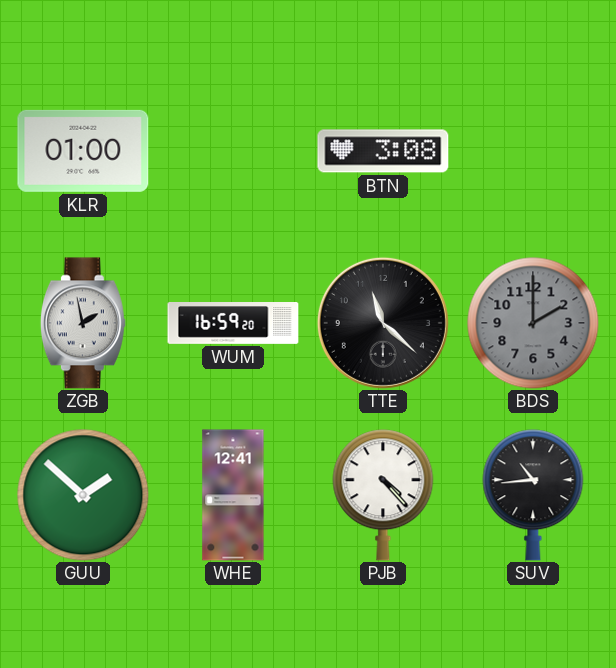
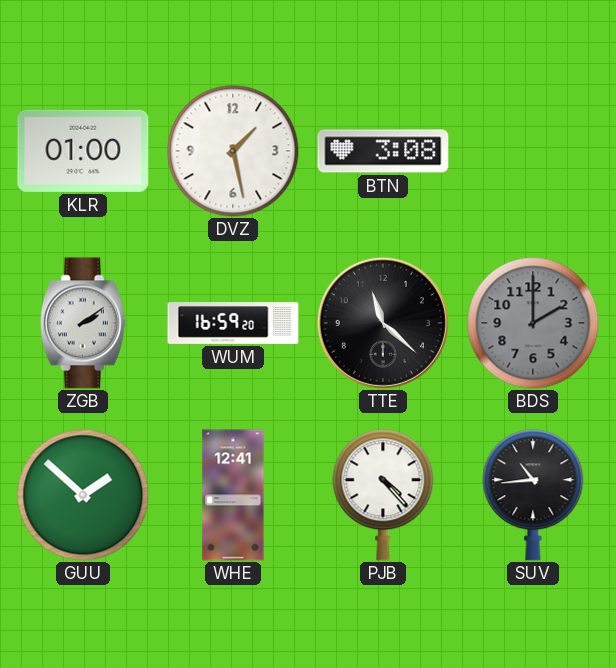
DVZ: none -> 1:28
ZGB: 1:58 -> 2:09
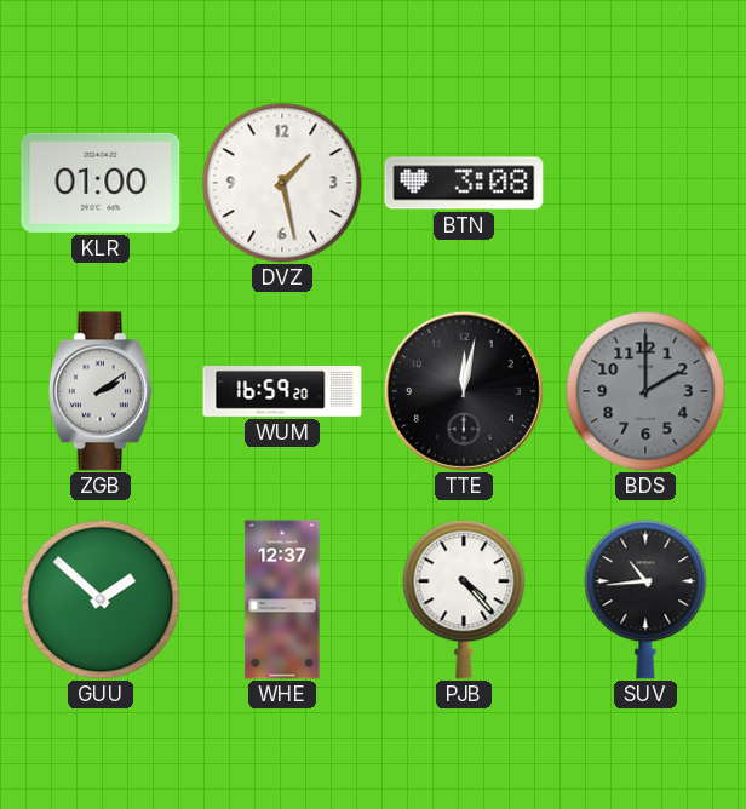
TTE: 11:22 -> 12:02
WHE: 12:41 -> 12:37
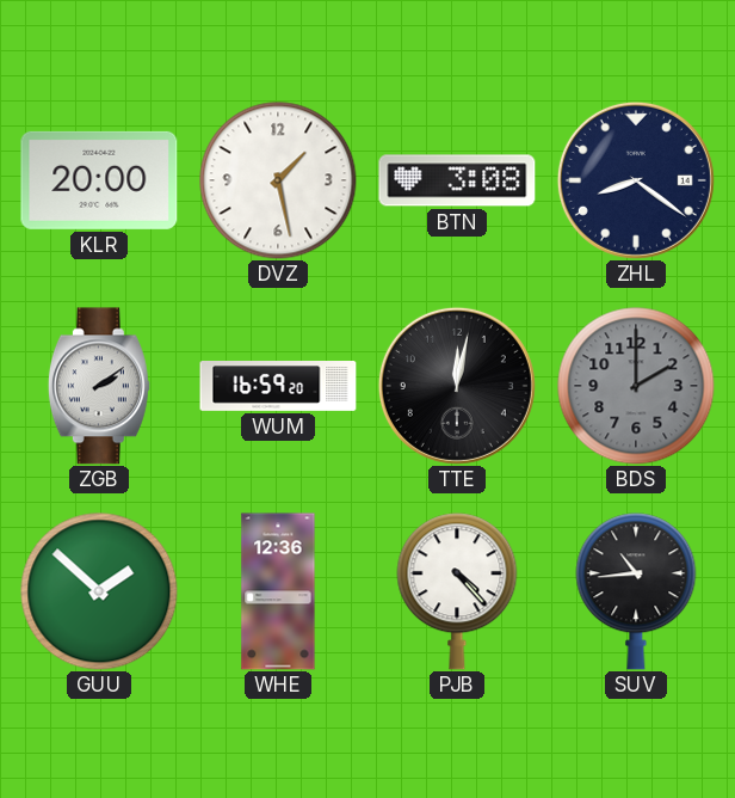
KLR: 01:00 -> 20:00
ZHL: none -> 8:21
WHE: 12:37 -> 12:36
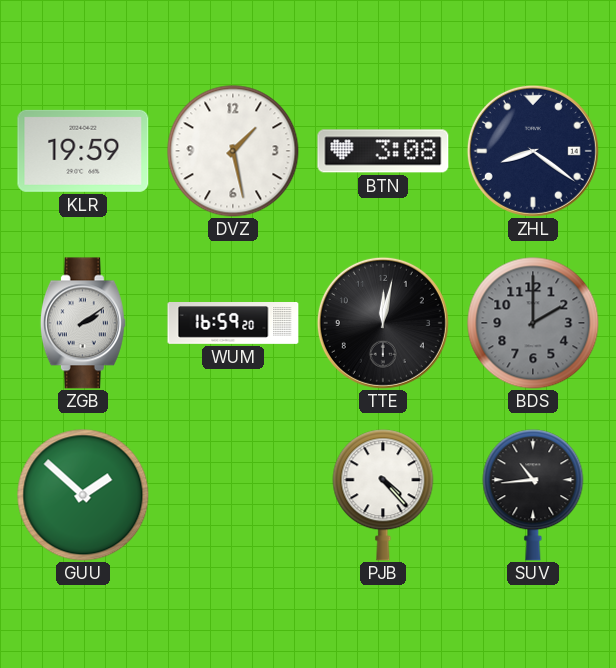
KLR: 20:00 -> 19:59
WHE: 12:36 -> none
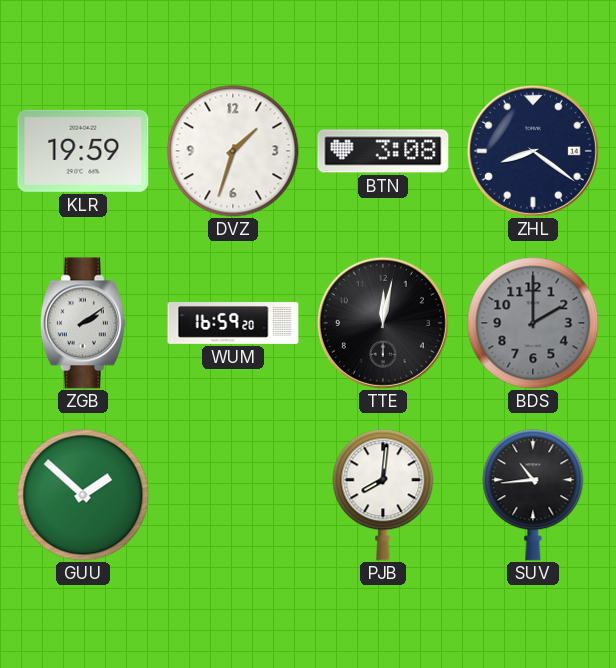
DVZ: 1:28 -> 1:33
PJB: 4:23 -> 8:01
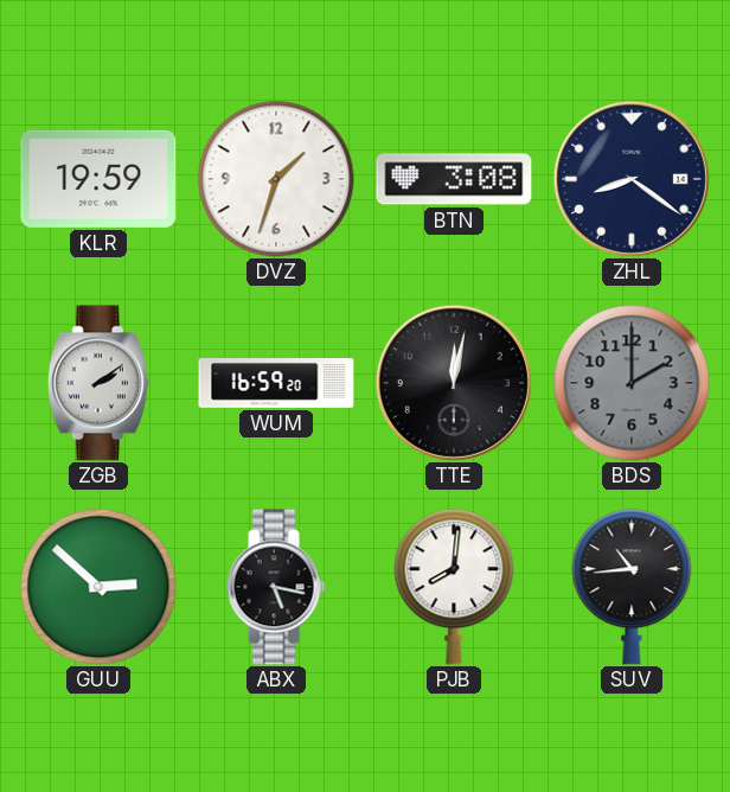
GUU: 1:52 -> 2:52
ABX: none -> 5:17
